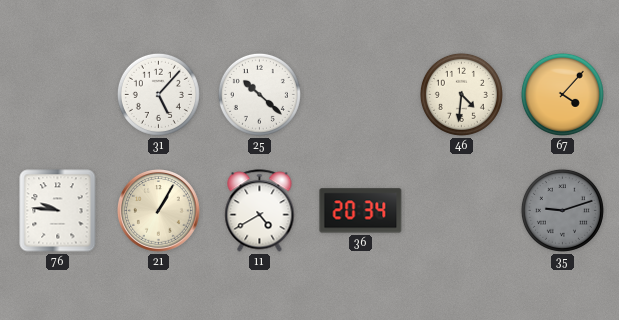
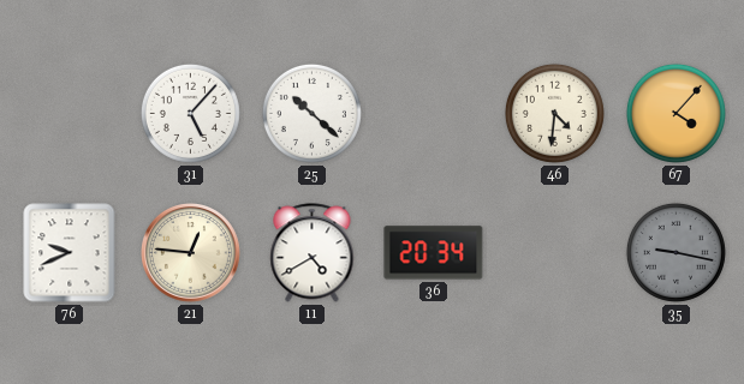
76: 9:46 -> 9:41
21: 1:05 -> 12:46
35: 9:12 -> 9:17
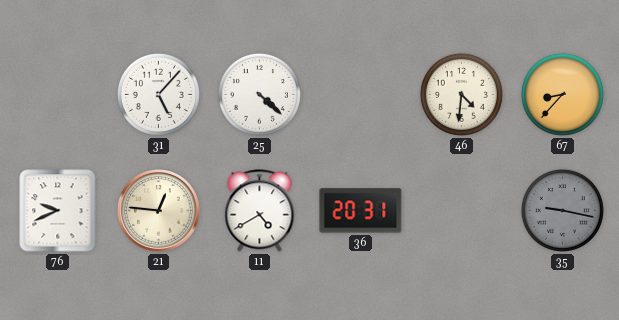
25: 10:22 -> 4:22
67: 4:07 -> 8:37
36: 20:34 -> 20:31
